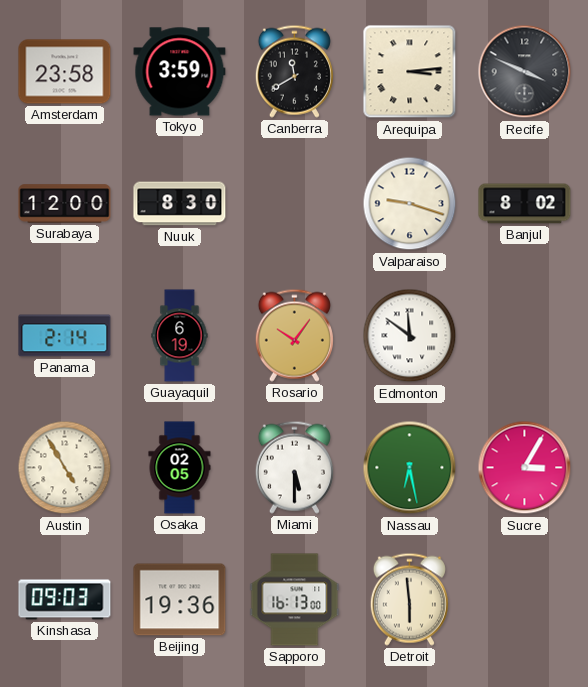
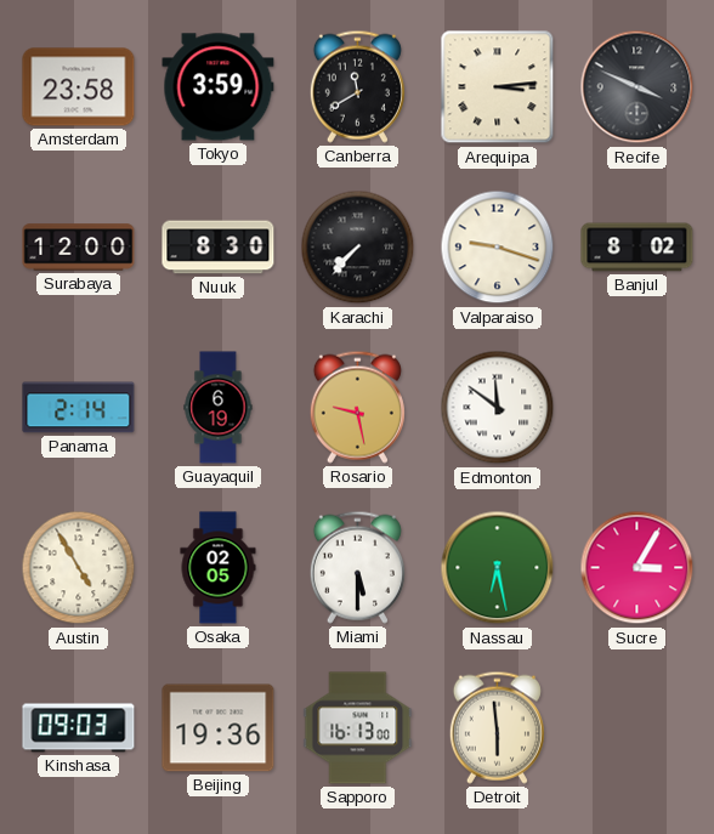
Karachi: none -> 7:37
Rosario: 10:06 -> 9:28
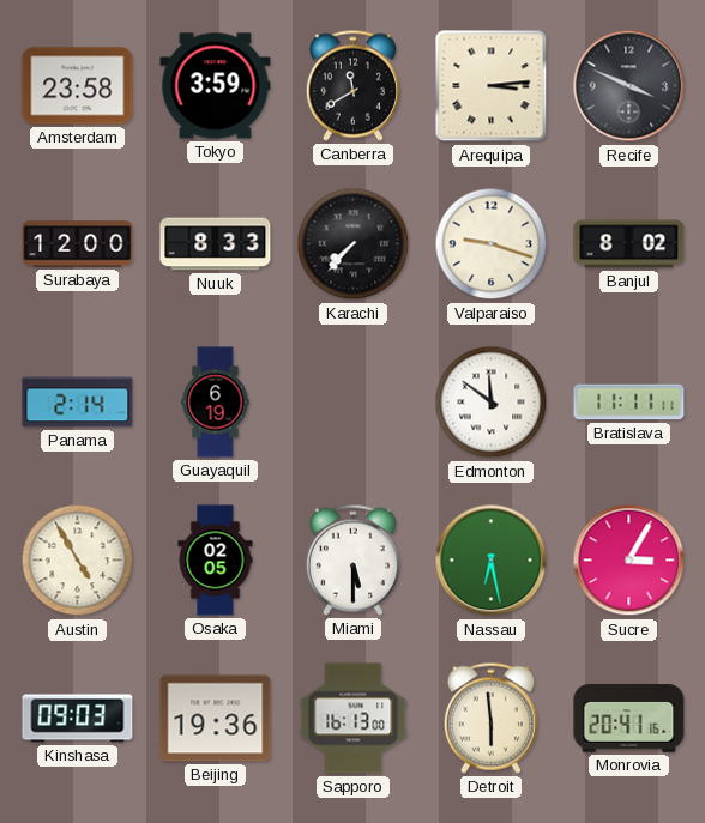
Nuuk: 8:30 -> 8:33
Rosario: 9:28 -> none
Bratislava: none -> 11:11
Monrovia: none -> 20:41
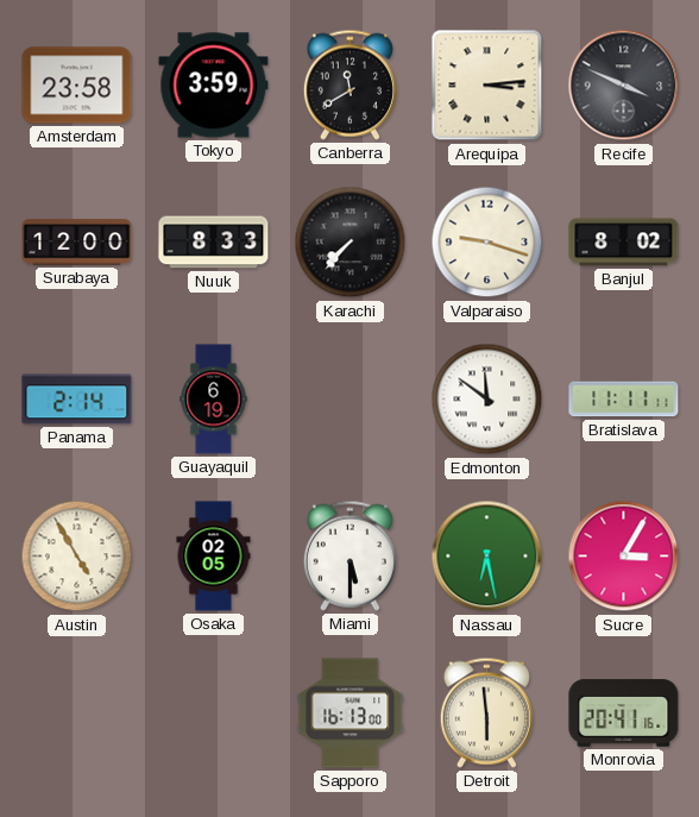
Kinshasa: 09:03 -> none
Beijing: 19:36 -> none
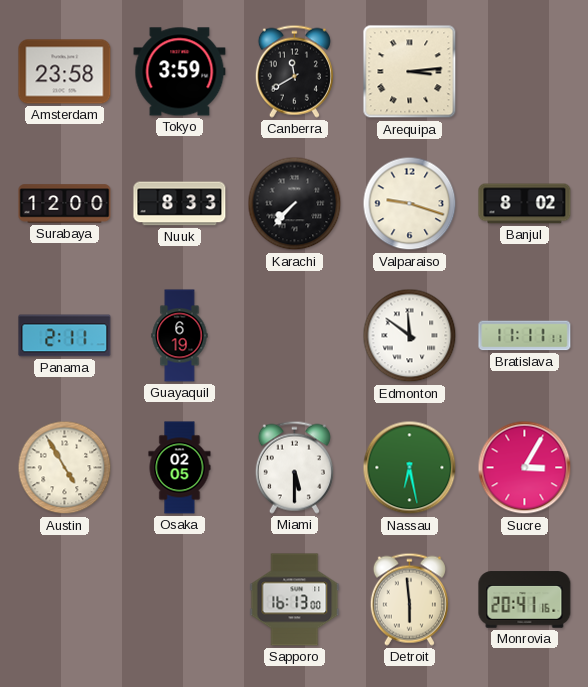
Recife: 3:49 -> none
Panama: 2:14 -> 2:11
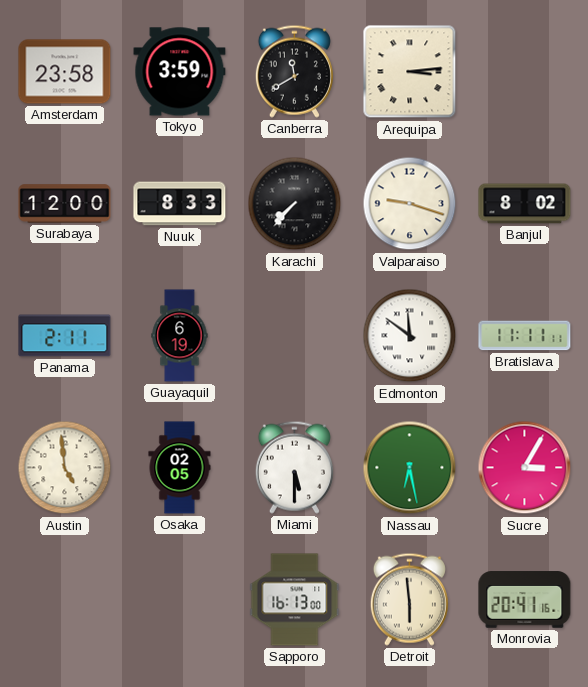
Austin: 4:55 -> 4:59
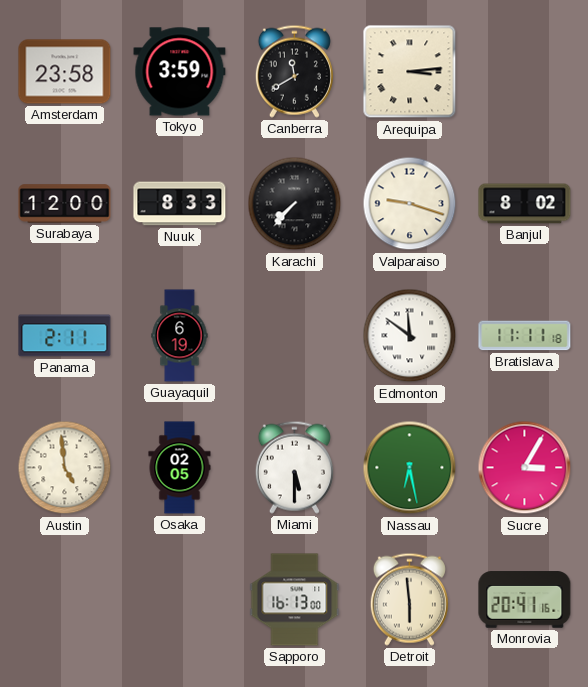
Bratislava: 11:11:11 -> 11:11:18
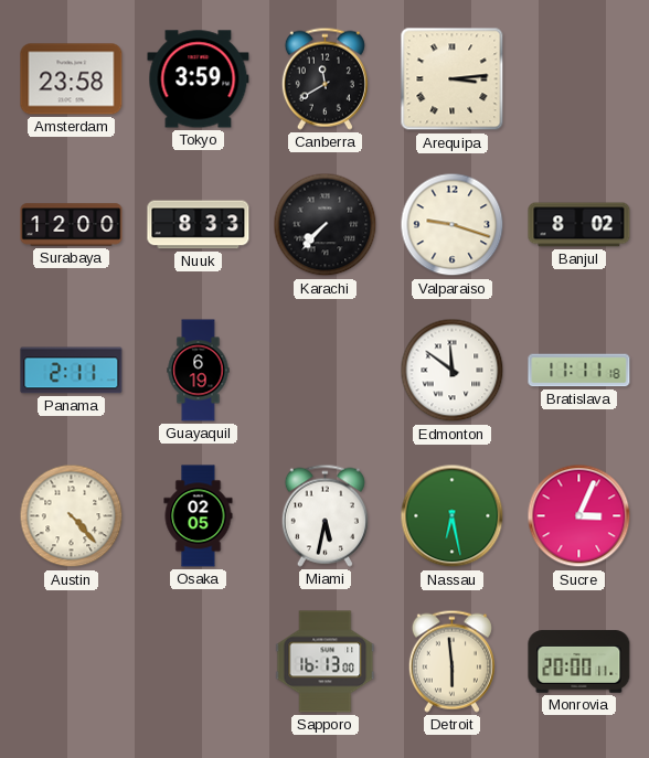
Austin: 4:59 -> 4:23
Miami: 5:30 -> 5:32
Sucre: 3:05 -> 3:04
Monrovia: 20:41 -> 20:00
